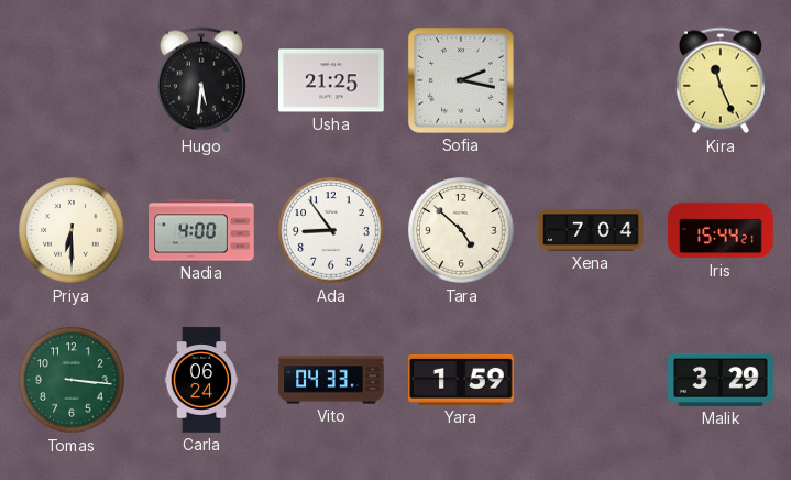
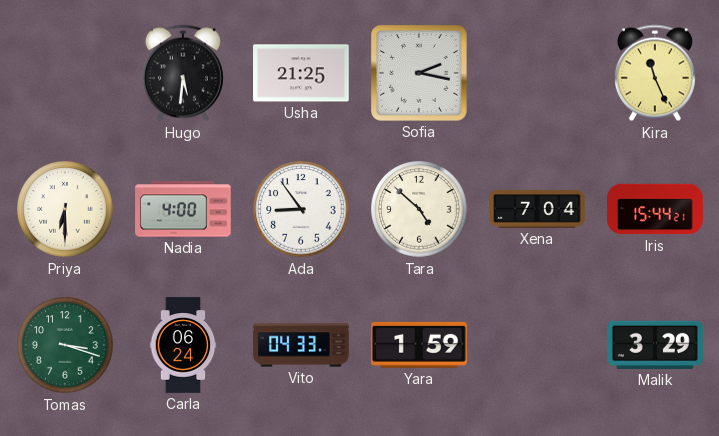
Tomas: 3:16 -> 3:18
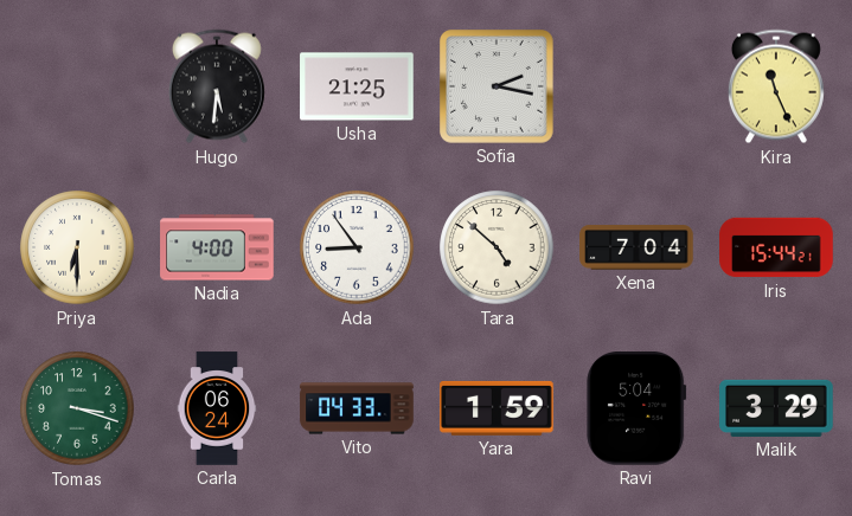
Ravi: none -> 5:04
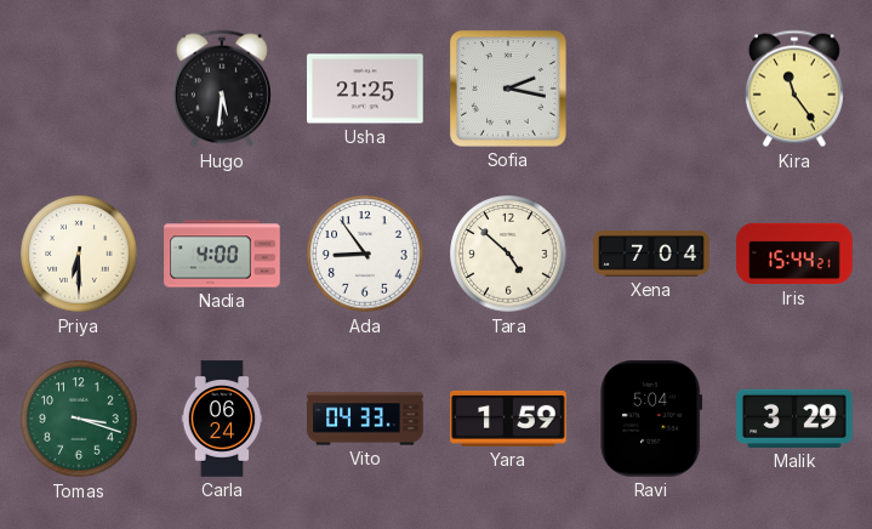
Kira: 11:26 -> 11:24
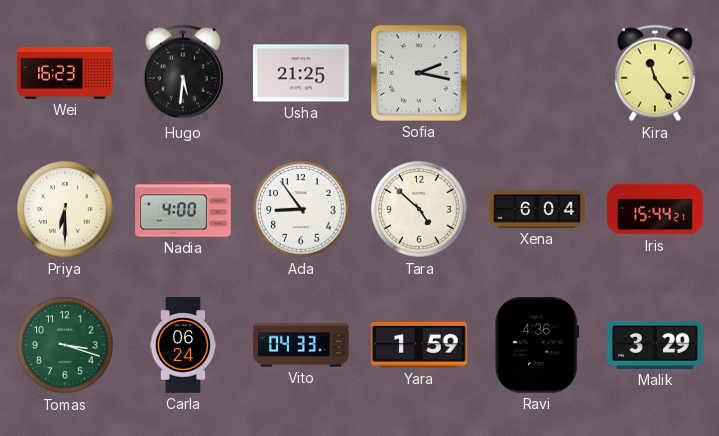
Wei: none -> 16:23
Xena: 7:04 -> 6:04
Ravi: 5:04 -> 4:36
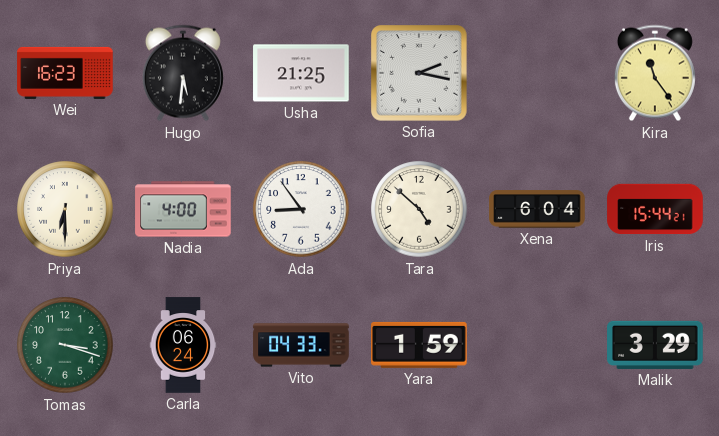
Ravi: 4:36 -> none
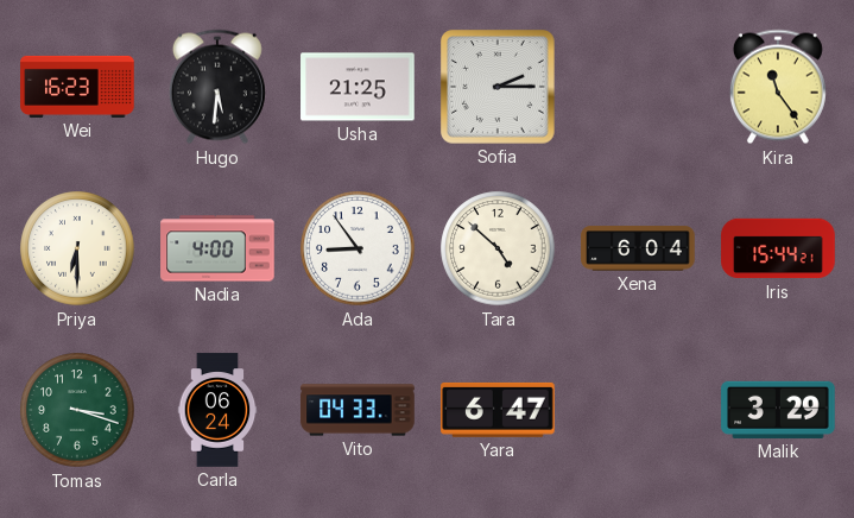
Sofia: 2:17 -> 2:15
Yara: 1:59 -> 6:47
